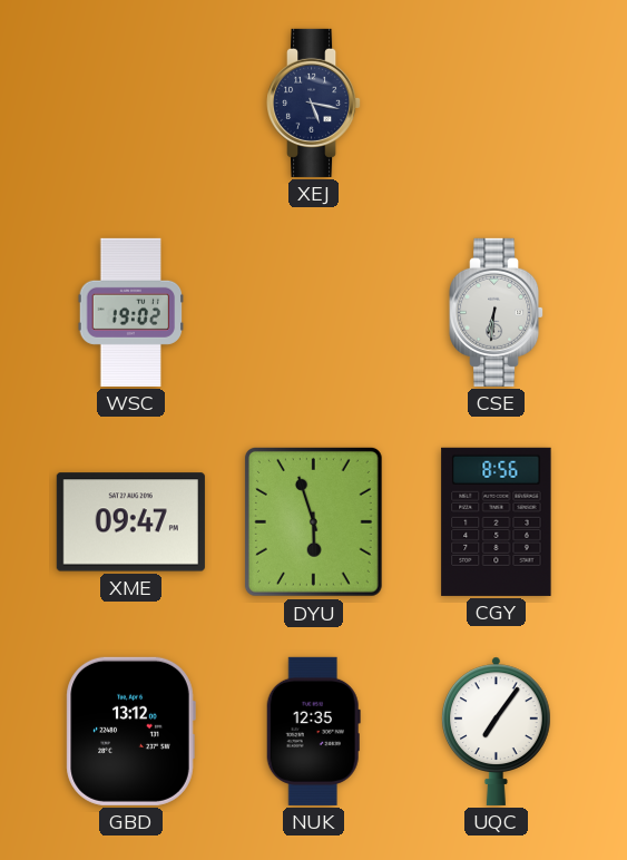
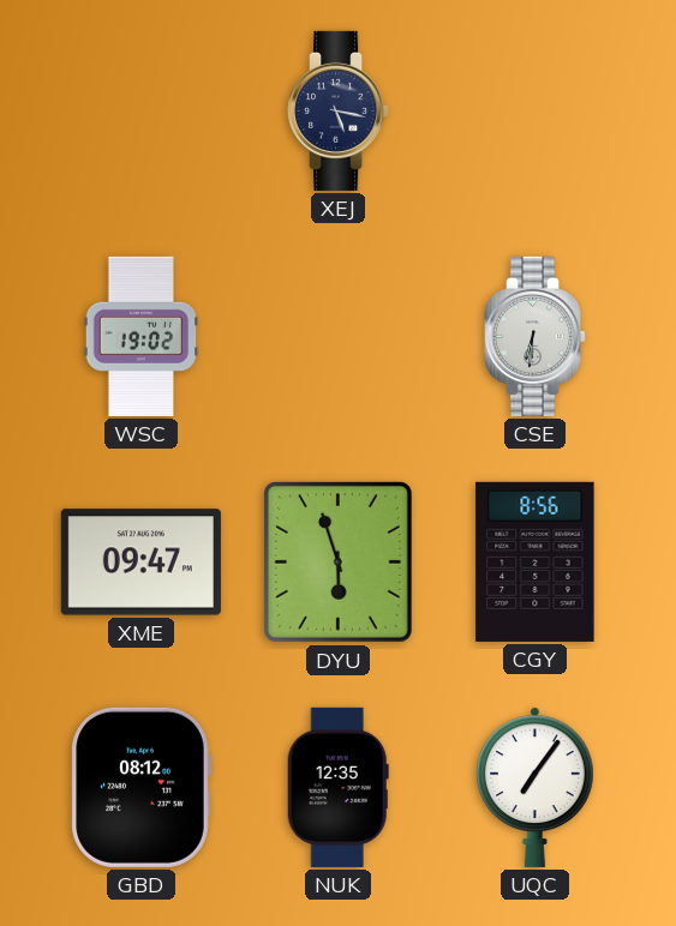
GBD: 13:12 -> 08:12
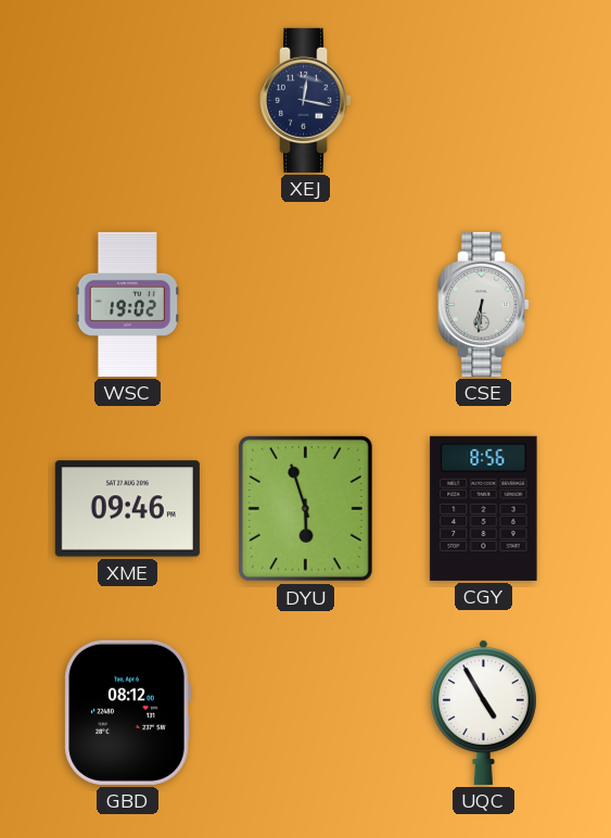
XEJ: 5:17 -> 12:17
XME: 09:47 -> 09:46
NUK: 12:35 -> none
UQC: 7:06 -> 4:55
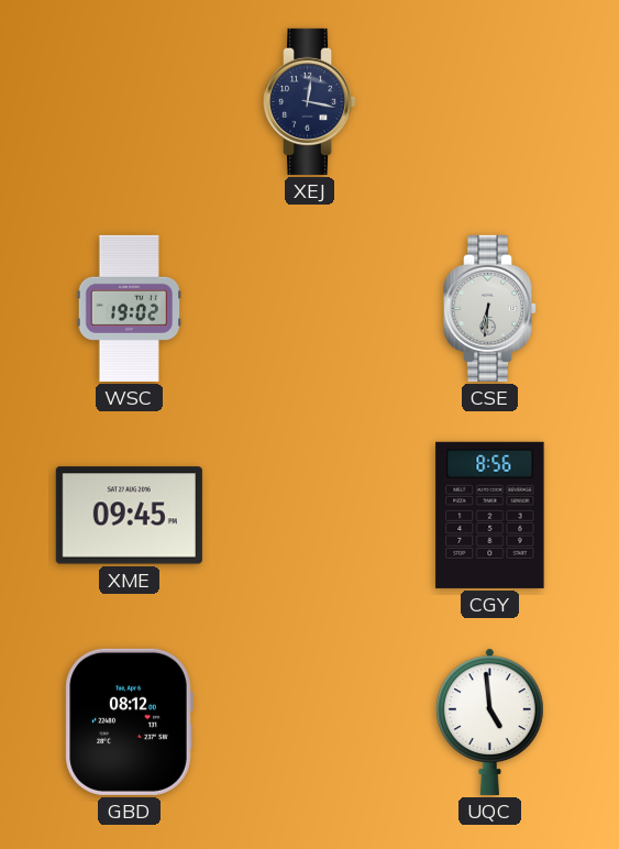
XME: 09:46 -> 09:45
DYU: 5:57 -> none
UQC: 4:55 -> 4:59
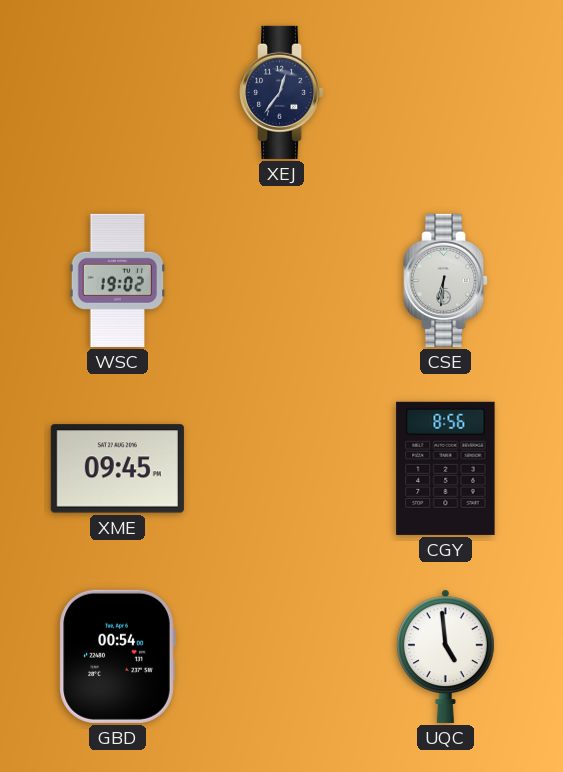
XEJ: 12:17 -> 12:36
GBD: 08:12 -> 00:54
